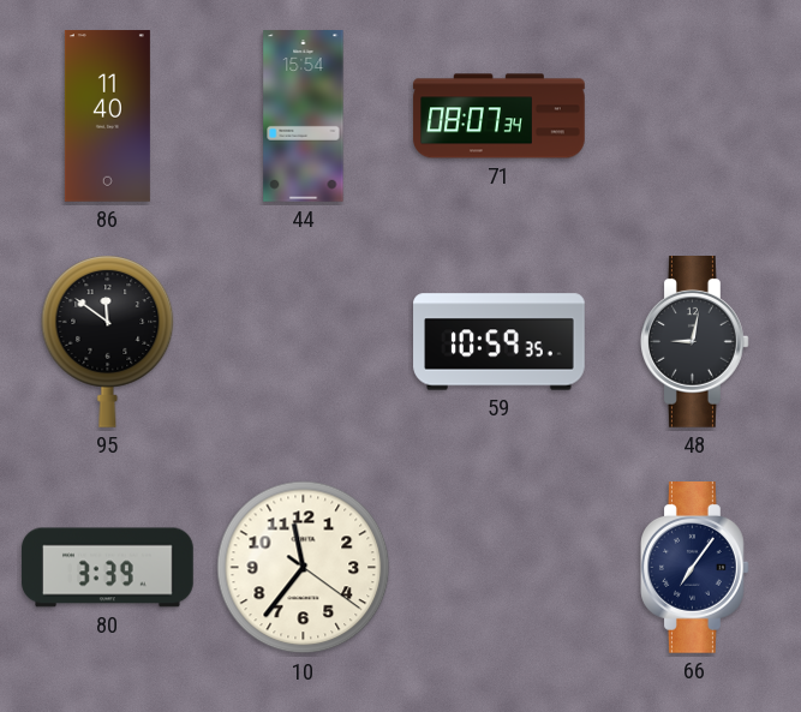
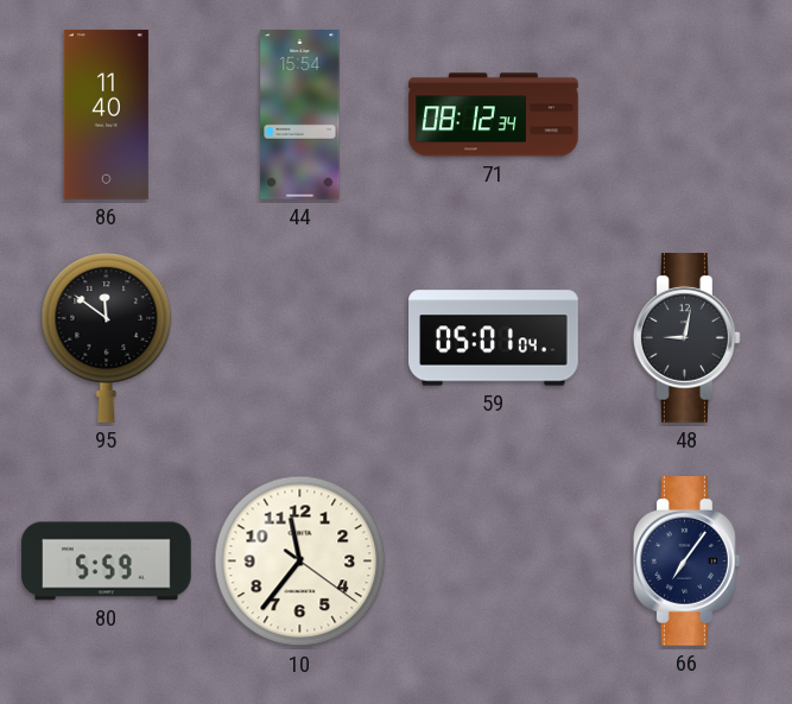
71: 08:07 -> 08:12
59: 10:59 -> 05:01
80: 3:39 -> 5:59
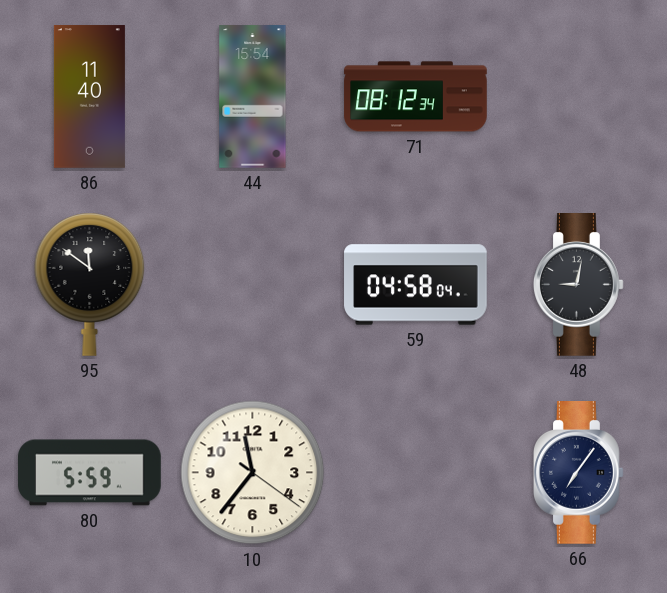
59: 05:01 -> 04:58
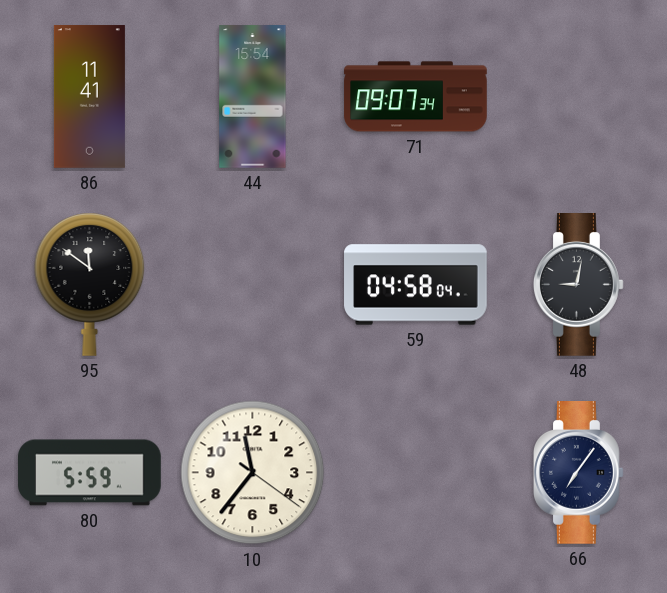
86: 11:40 -> 11:41
71: 08:12 -> 09:07
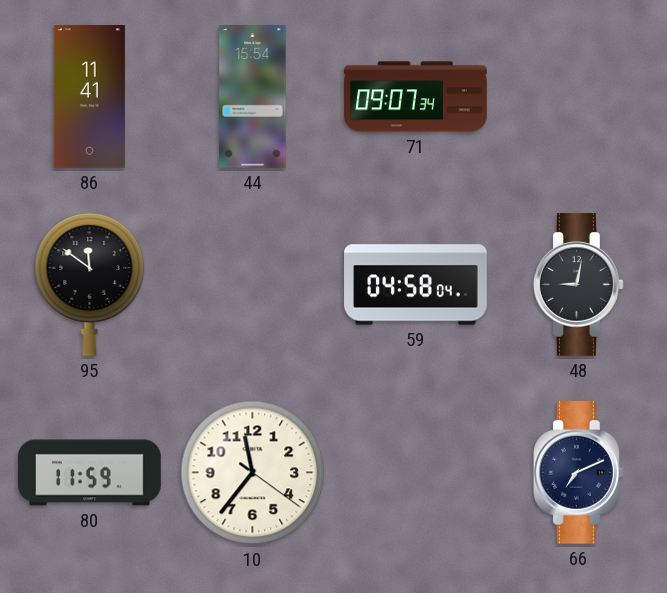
80: 5:59 -> 11:59
66: 7:06 -> 7:11
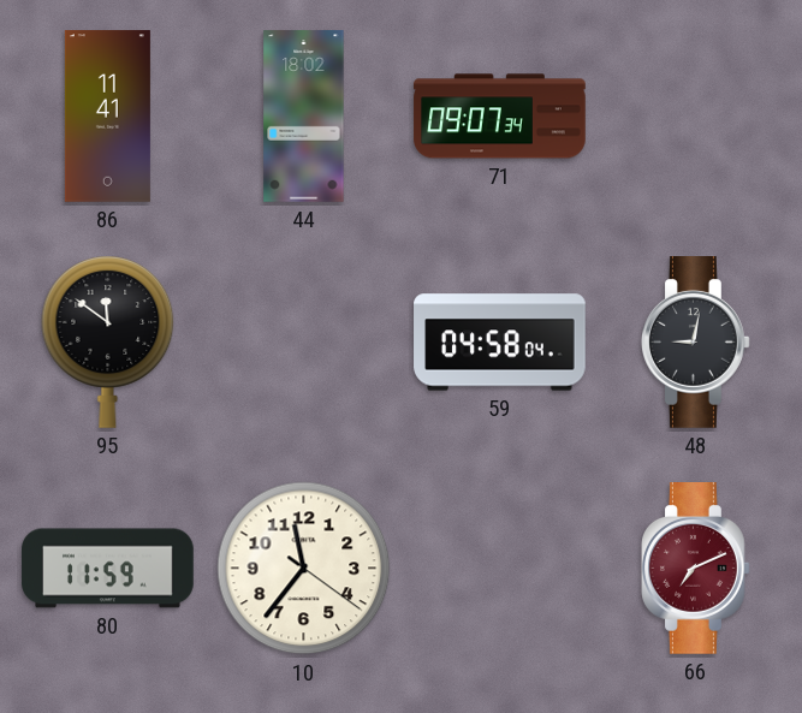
44: 15:54 -> 18:02
66 dial: navy -> burgundy
